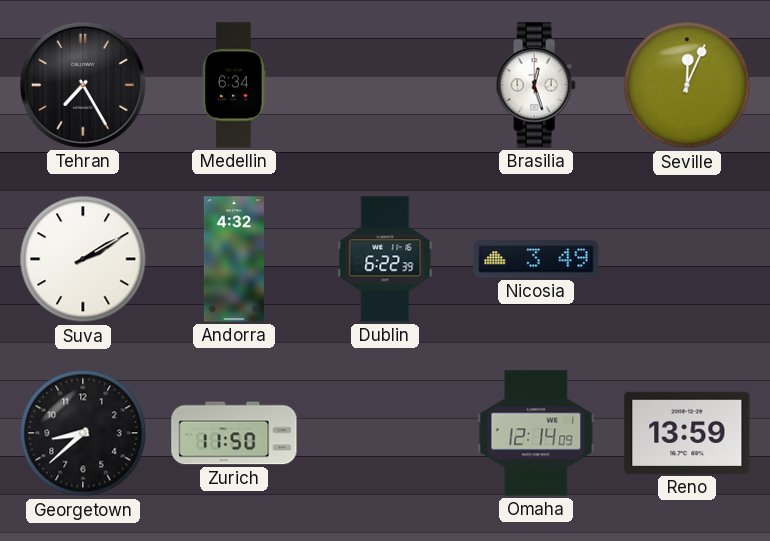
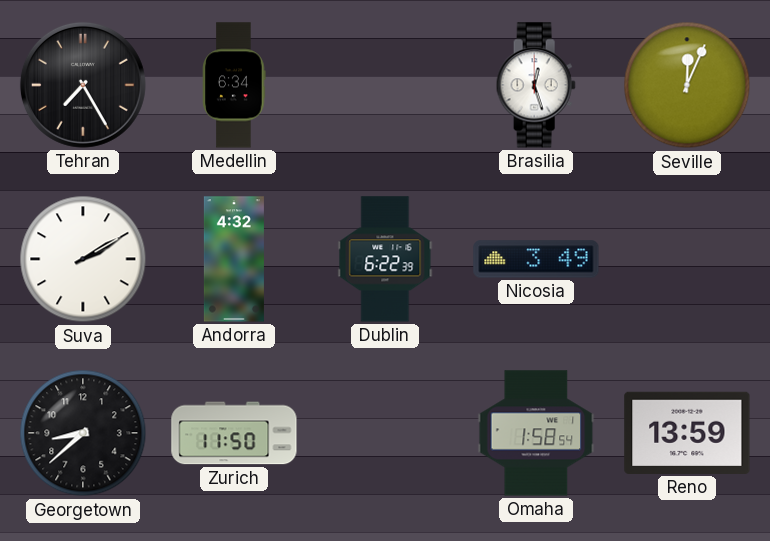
Omaha: 12:14 -> 1:58
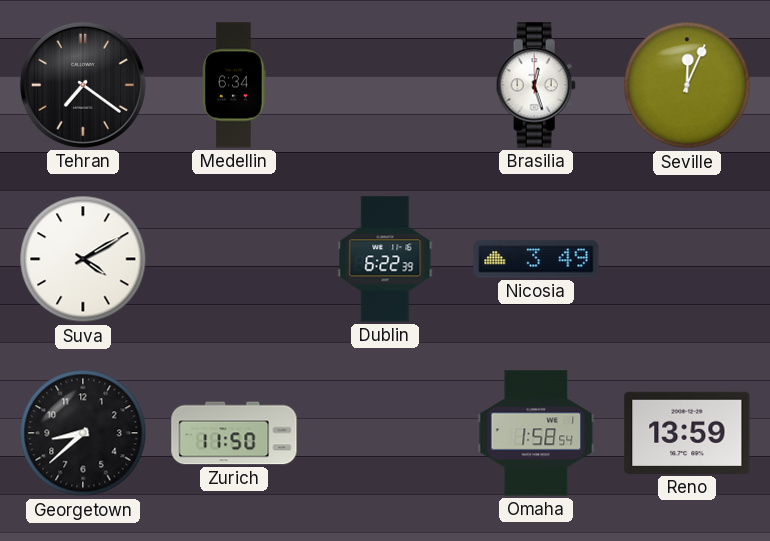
Tehran: 7:25 -> 7:21
Suva: 2:10 -> 4:10
Andorra: 4:32 -> none
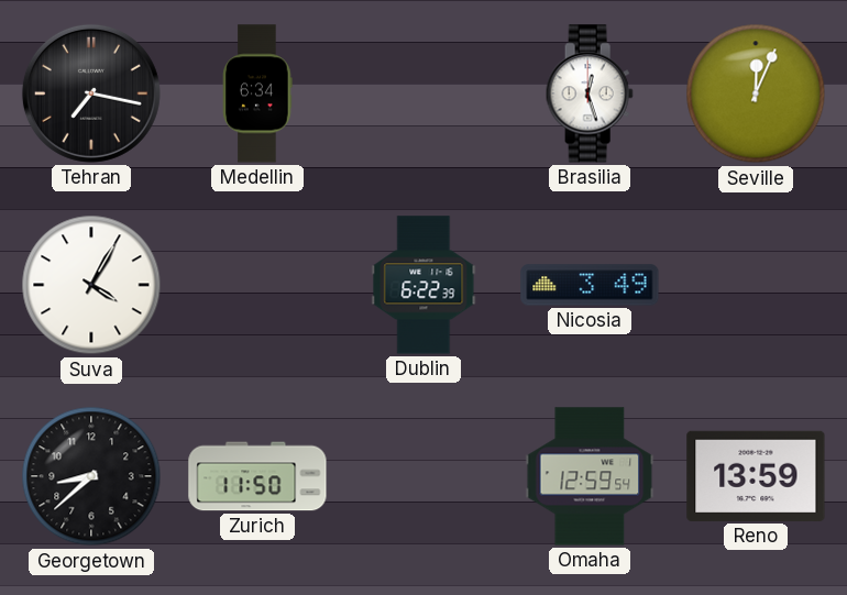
Tehran: 7:21 -> 7:17
Suva: 4:10 -> 4:05
Omaha: 1:58 -> 12:59
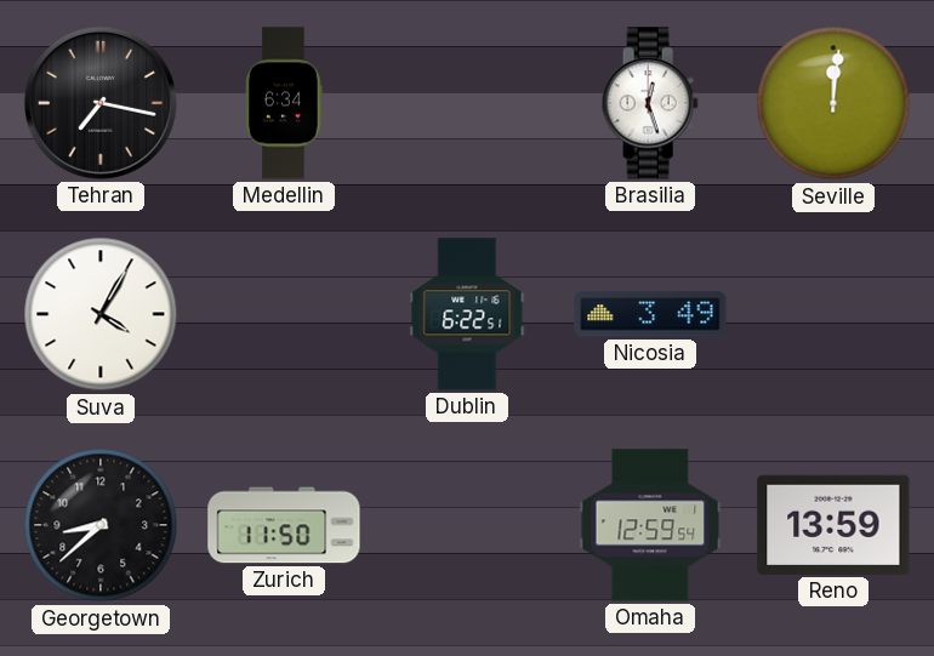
Seville: 12:04 -> 12:01
Dublin: 6:22:39 -> 6:22:51
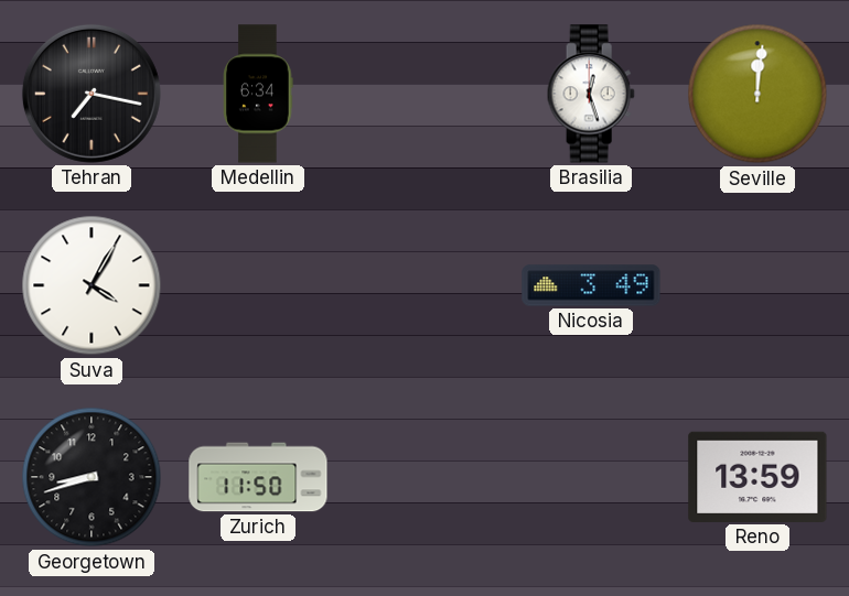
Dublin: 6:22 -> none
Georgetown: 8:38 -> 8:42
Omaha: 12:59 -> none
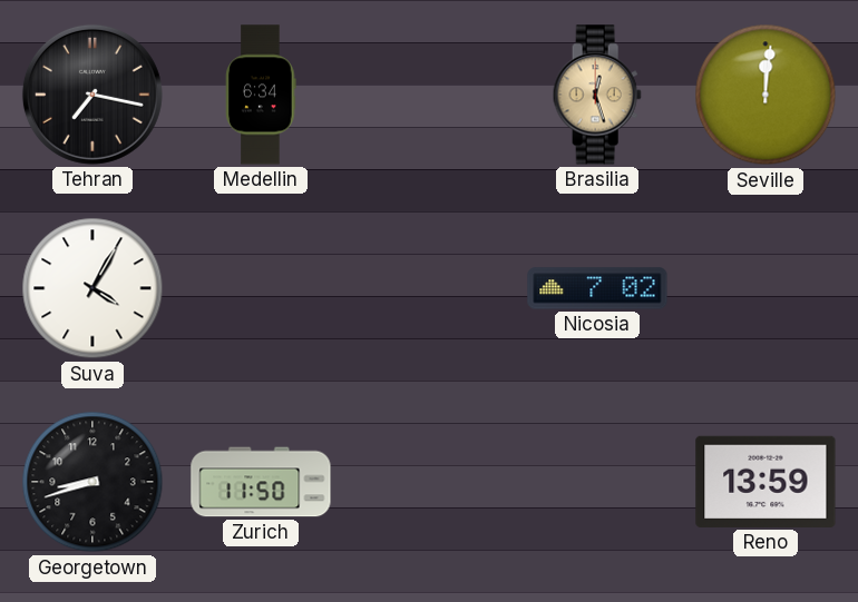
Brasilia dial: white -> champagne
Nicosia: 3:49 -> 7:02
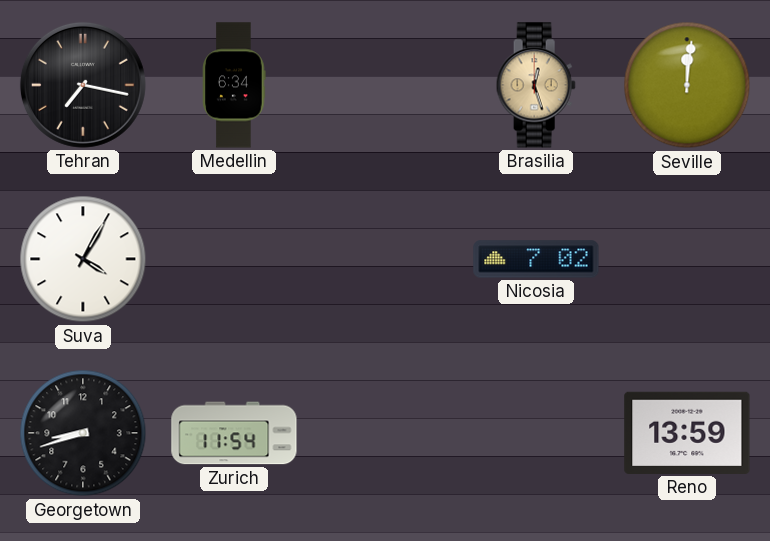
Zurich: 11:50 -> 11:54
